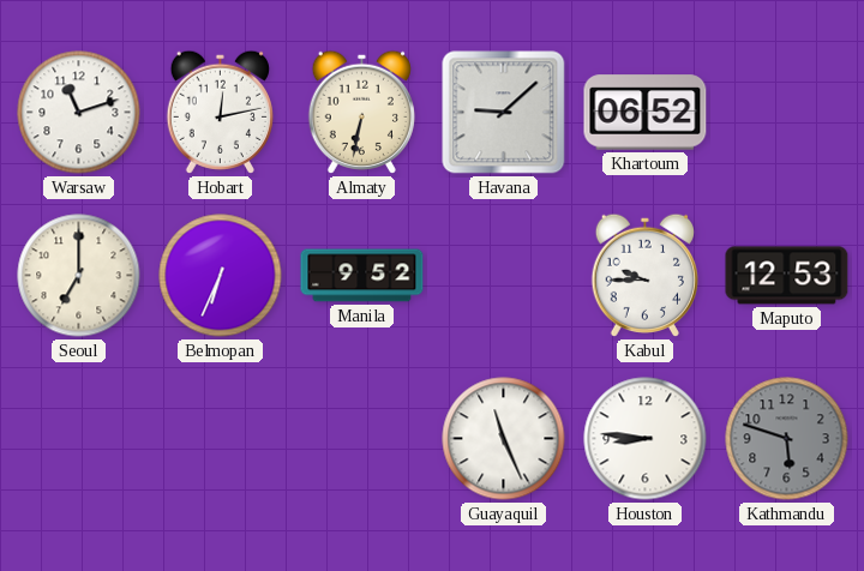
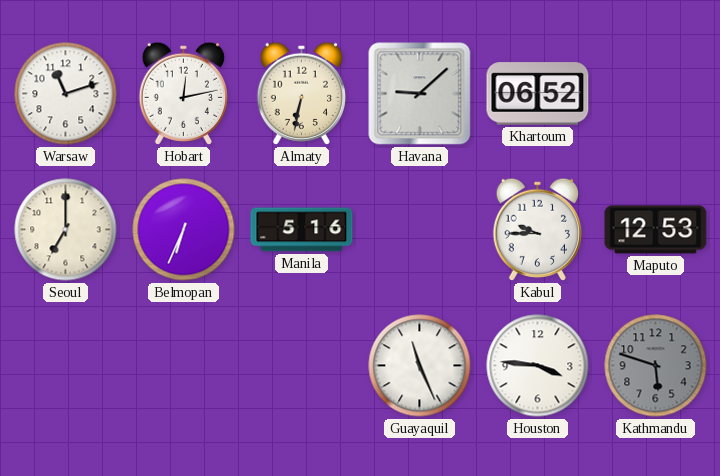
Manila: 9:52 -> 5:16
Houston: 8:46 -> 3:46
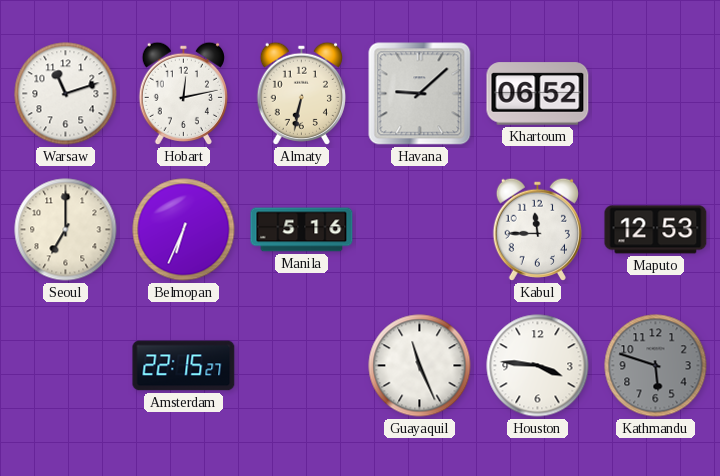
Kabul: 9:45 -> 11:45
Amsterdam: none -> 22:15
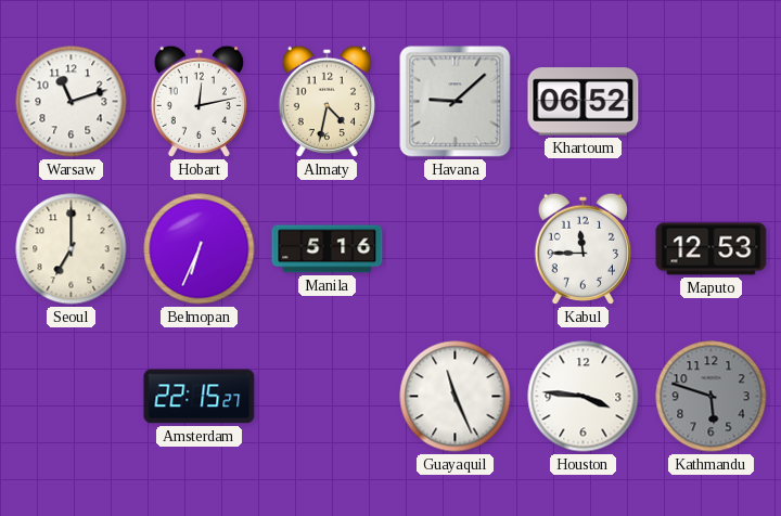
Almaty: 6:32 -> 4:32
